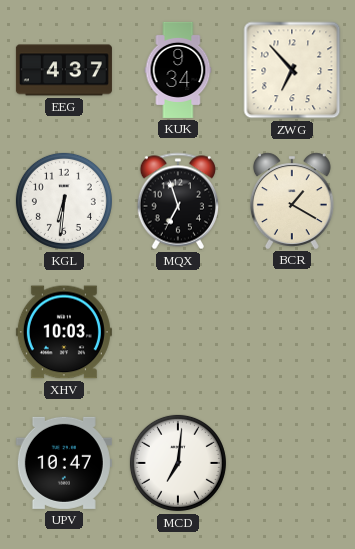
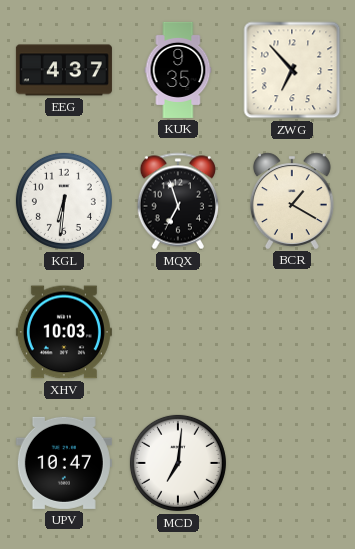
KUK: 9:34 -> 9:35
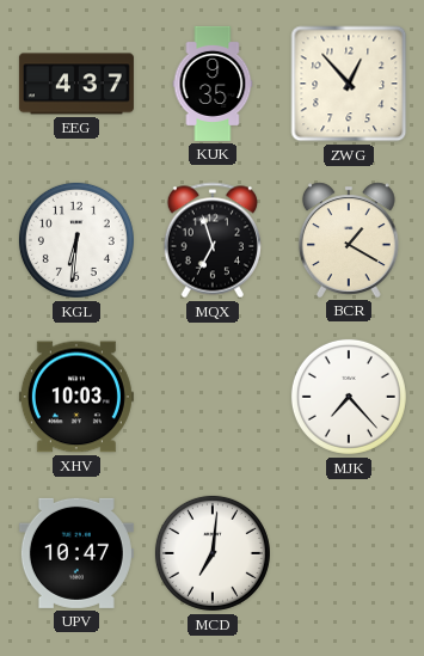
ZWG: 6:53 -> 12:53
MJK: none -> 7:23
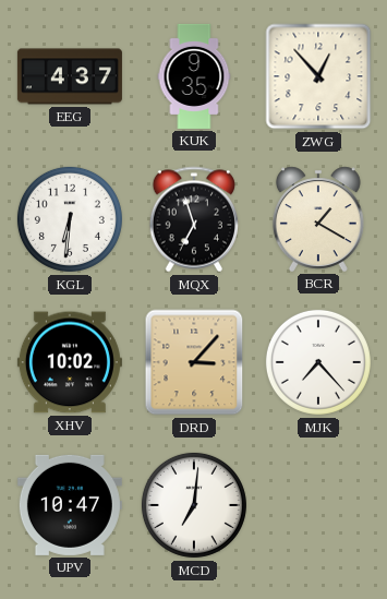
XHV: 10:03 -> 10:02
DRD: none -> 3:07
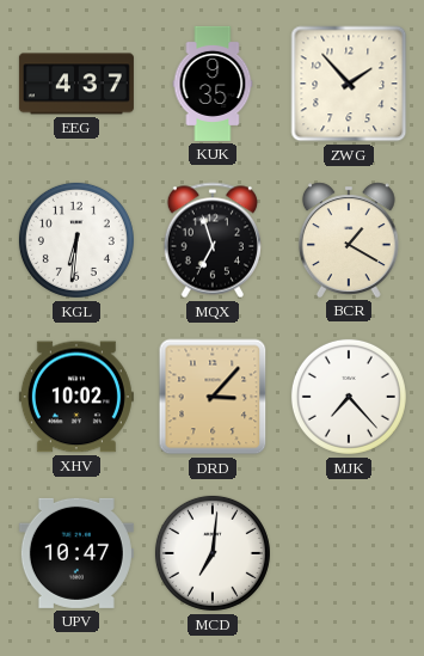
ZWG: 12:53 -> 1:53
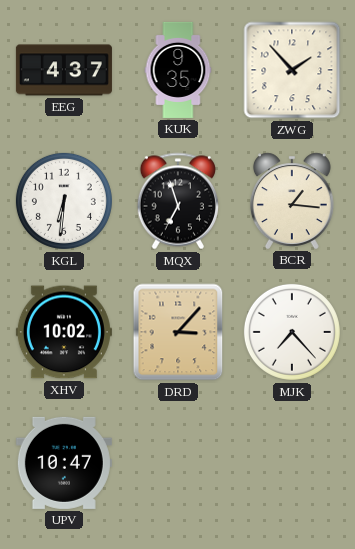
BCR: 1:20 -> 1:16
MCD: 7:01 -> none
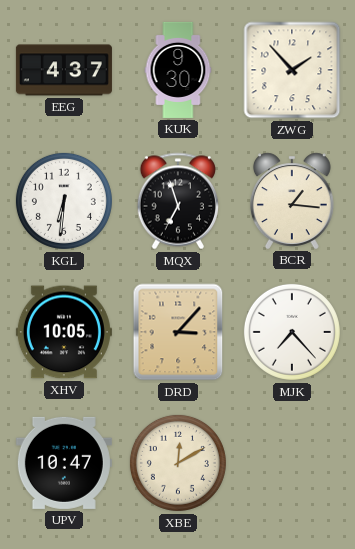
KUK: 9:35 -> 9:30
XHV: 10:02 -> 10:05
XBE: none -> 12:10
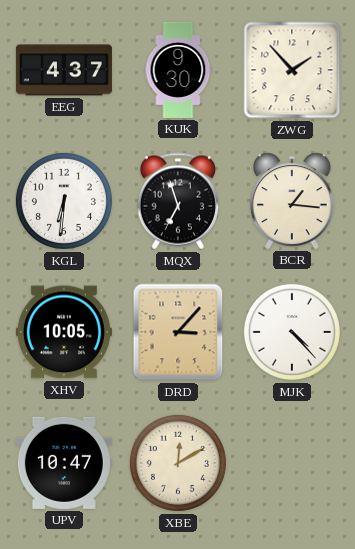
MJK: 7:23 -> 4:23
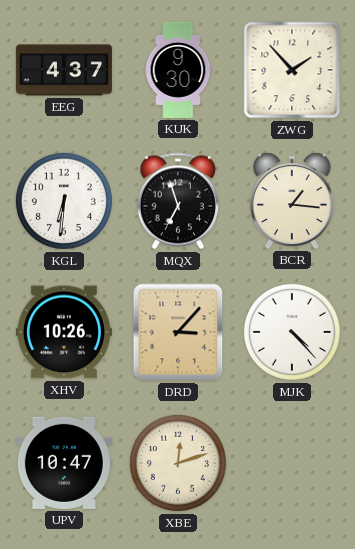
XHV: 10:05 -> 10:26
XBE: 12:10 -> 12:12
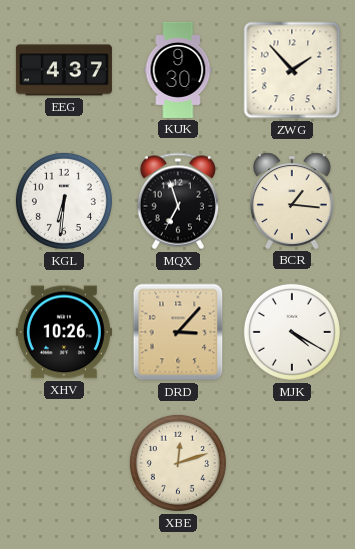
MJK: 4:23 -> 4:20
UPV: 10:47 -> none
